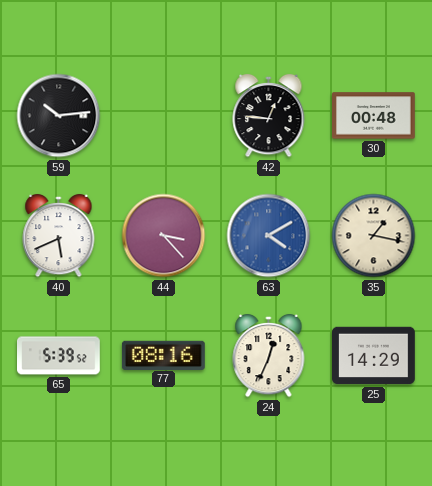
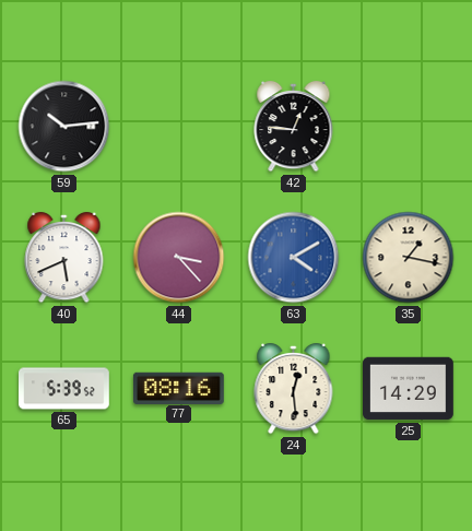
30: 00:48 -> none
24: 12:34 -> 12:29
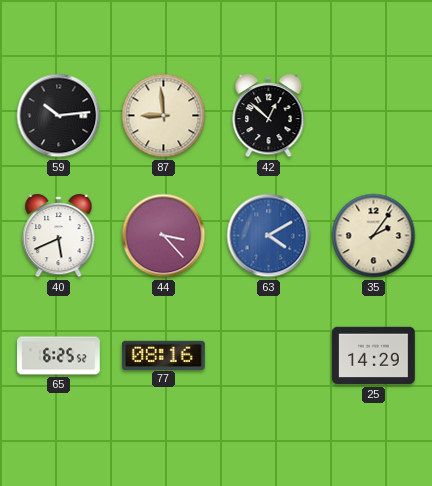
87: none -> 8:59
42: 12:46 -> 12:52
35: 1:17 -> 2:06
65: 5:39 -> 6:25
24: 12:29 -> none
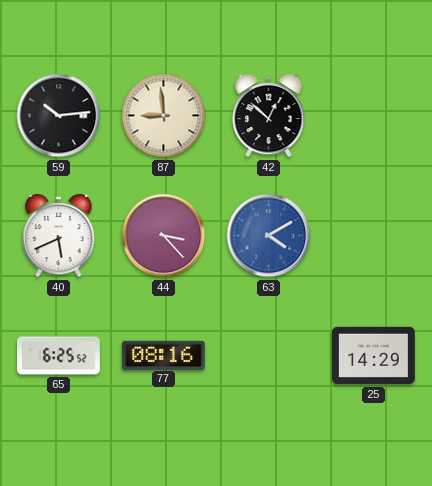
35: 2:06 -> none
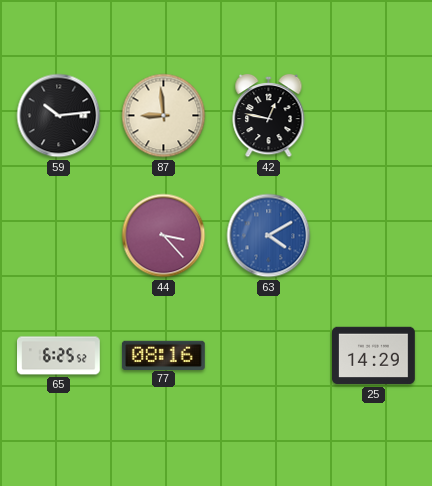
42: 12:52 -> 12:47
40: 5:41 -> none
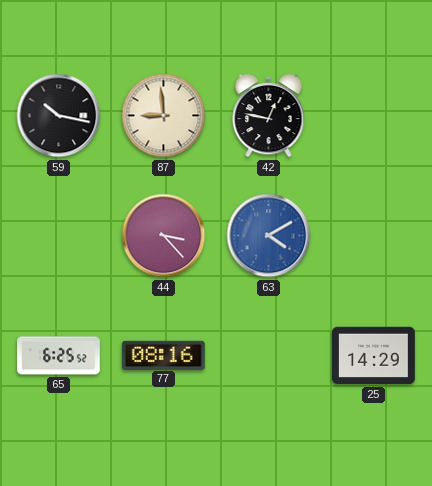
59: 10:14 -> 10:17
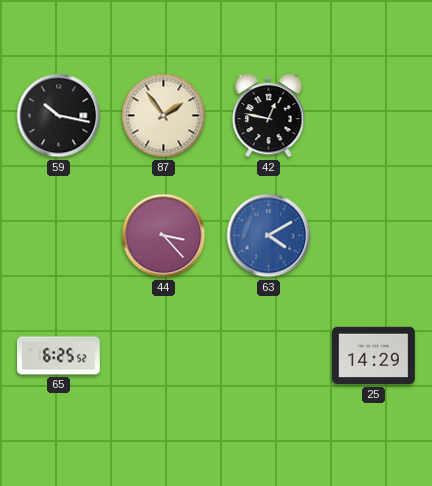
87: 8:59 -> 1:54
77: 08:16 -> none
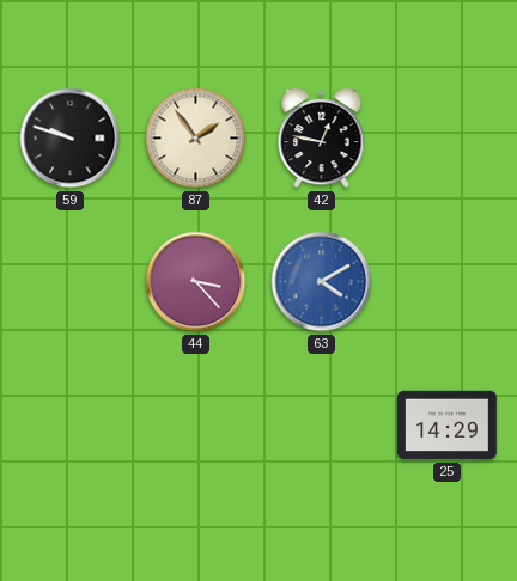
59: 10:17 -> 9:48
65: 6:25 -> none
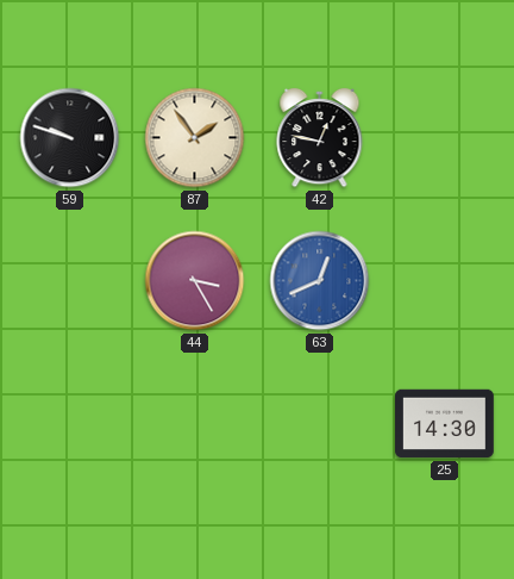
44: 3:23 -> 3:25
63: 4:10 -> 12:41
25: 14:29 -> 14:30
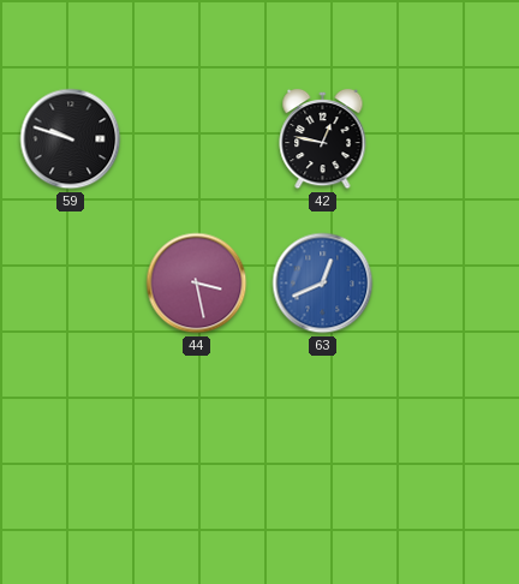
87: 1:54 -> none
44: 3:25 -> 3:28
25: 14:30 -> none
